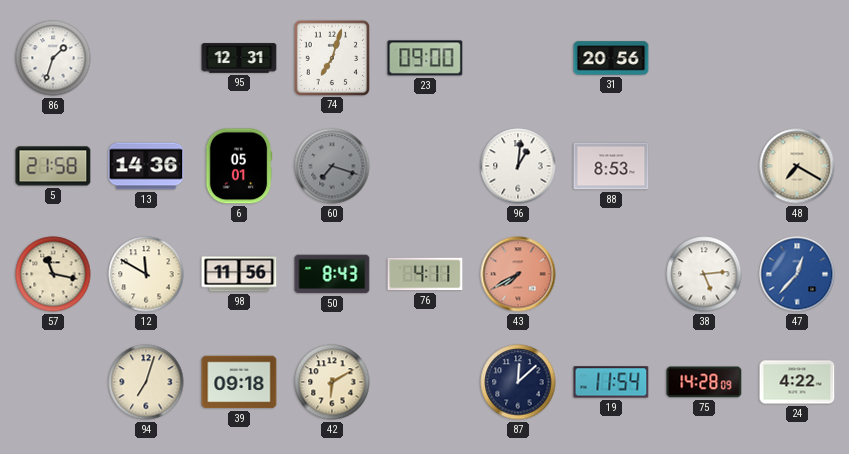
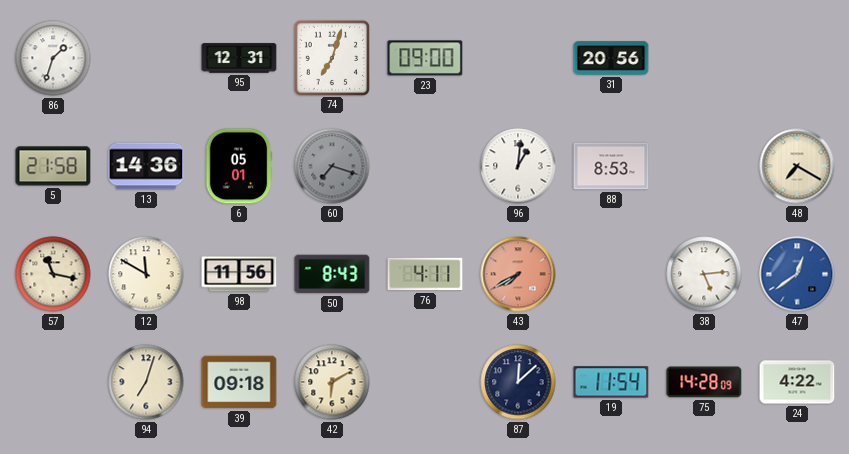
47: 12:37 -> 12:39
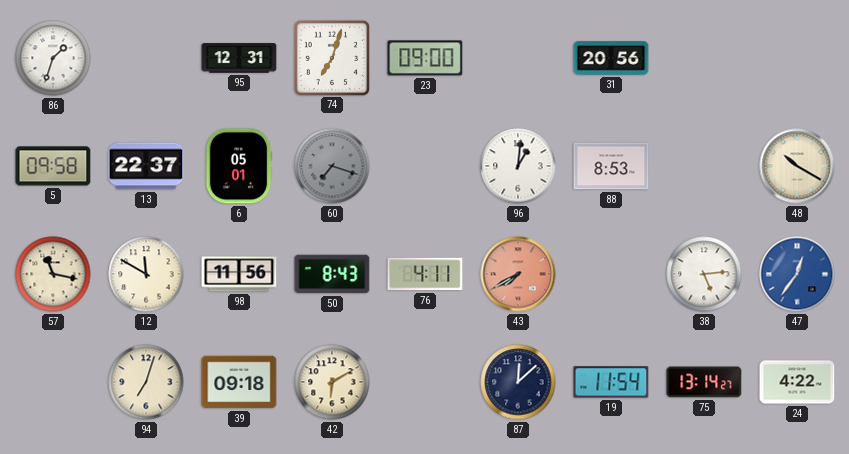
5: 21:58 -> 09:58
13: 14:36 -> 22:37
48: 7:20 -> 10:20
47: 12:39 -> 12:36
75: 14:28 -> 13:14
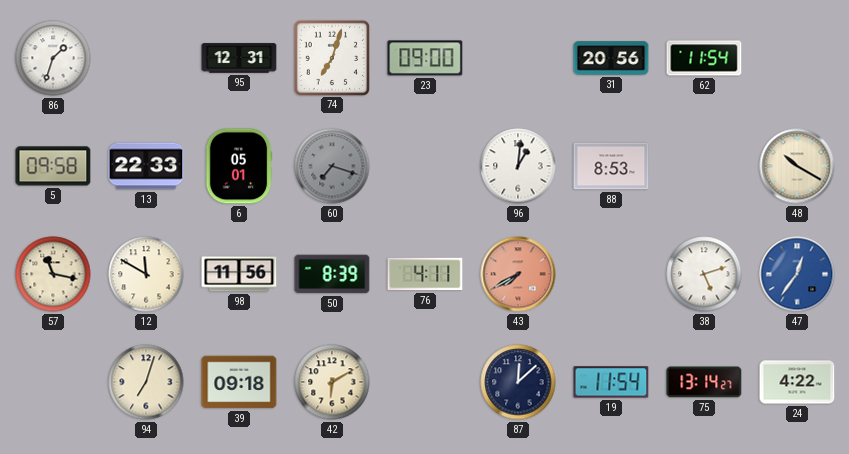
62: none -> 11:54
13: 22:37 -> 22:33
50: 8:43 -> 8:39
38: 5:14 -> 5:12
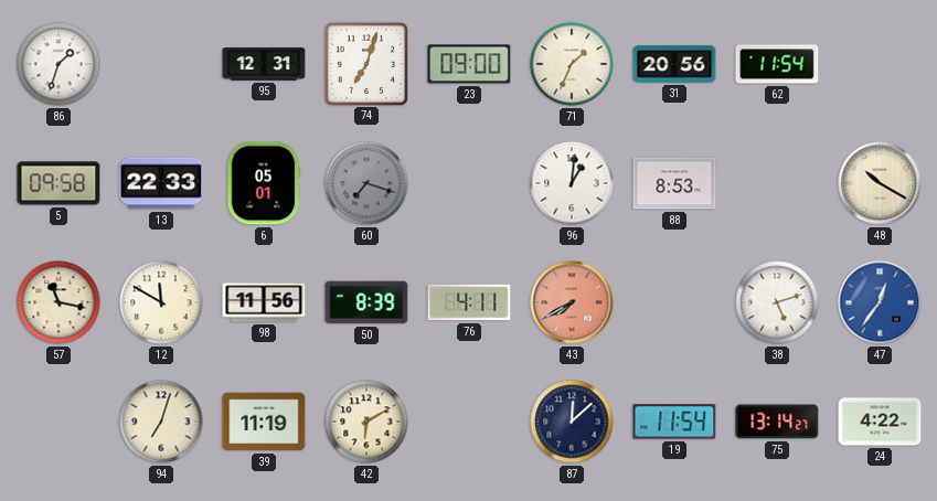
71: none -> 1:34
39: 09:18 -> 11:19
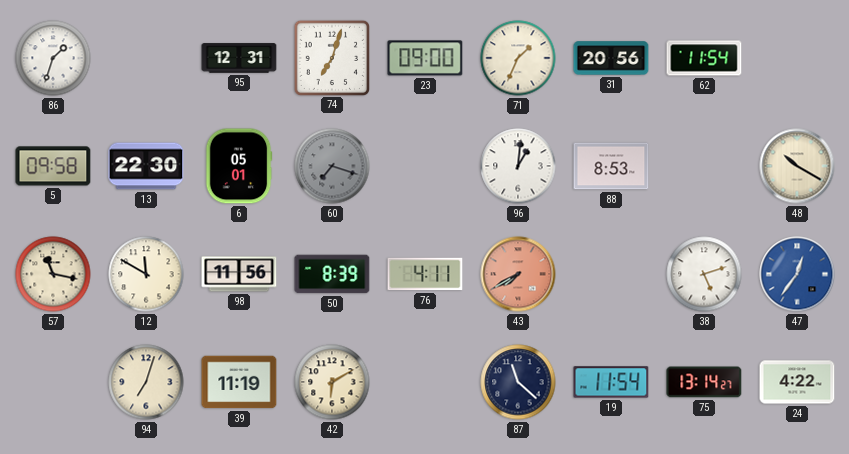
13: 22:33 -> 22:30
87: 12:08 -> 11:22
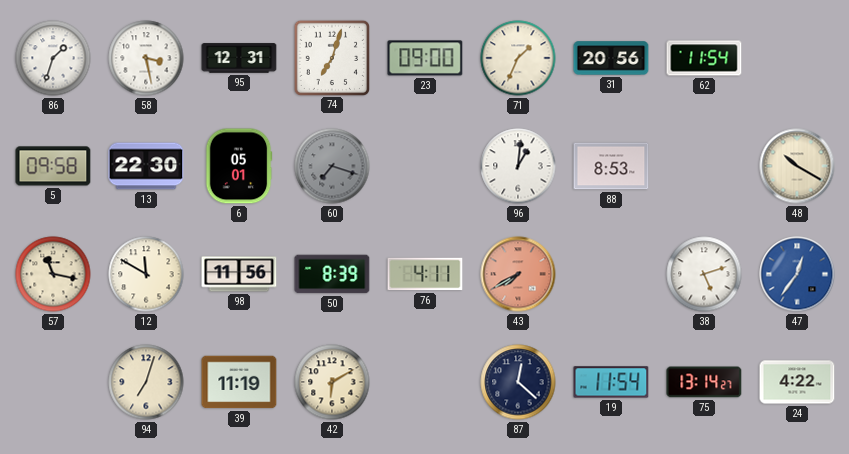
58: none -> 3:28
87: 11:22 -> 12:22
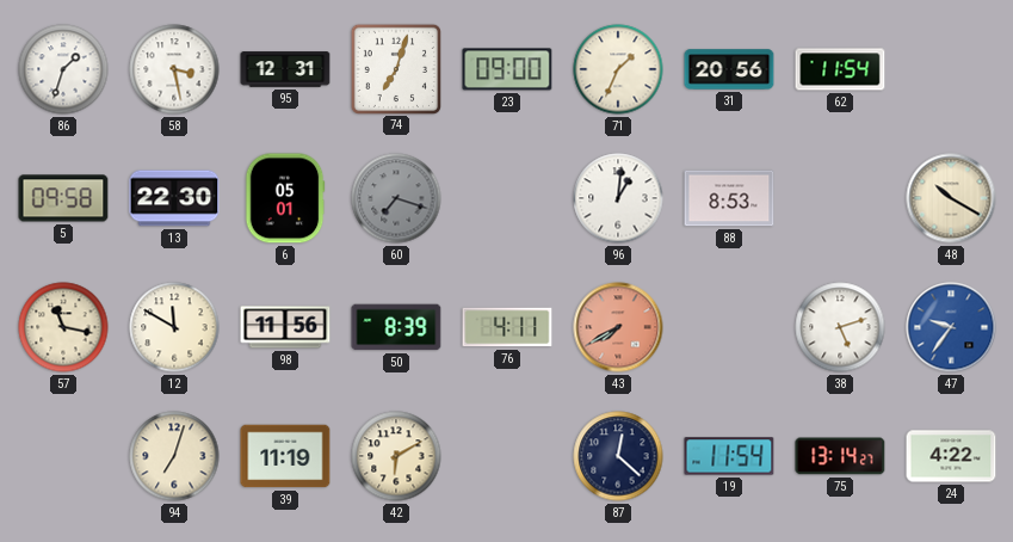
47: 12:36 -> 9:36
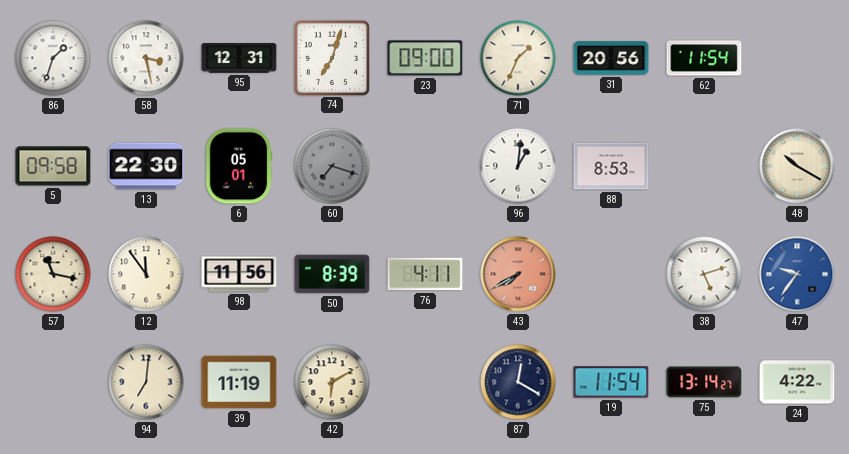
12: 11:50 -> 11:54
94: 7:03 -> 7:01
87: 12:22 -> 12:20
